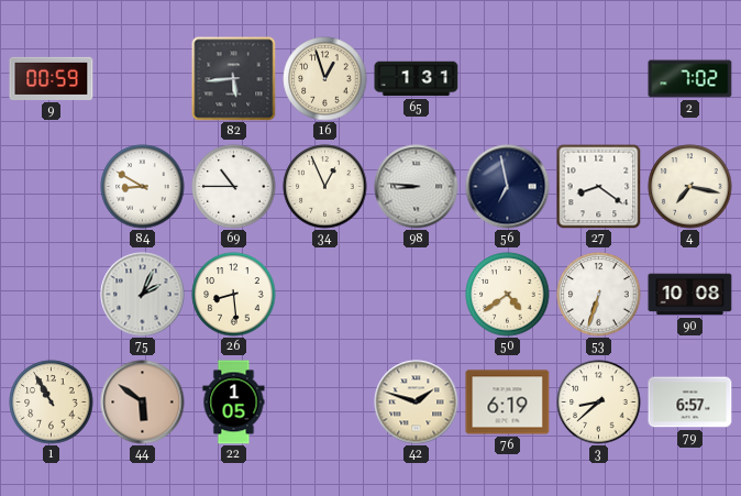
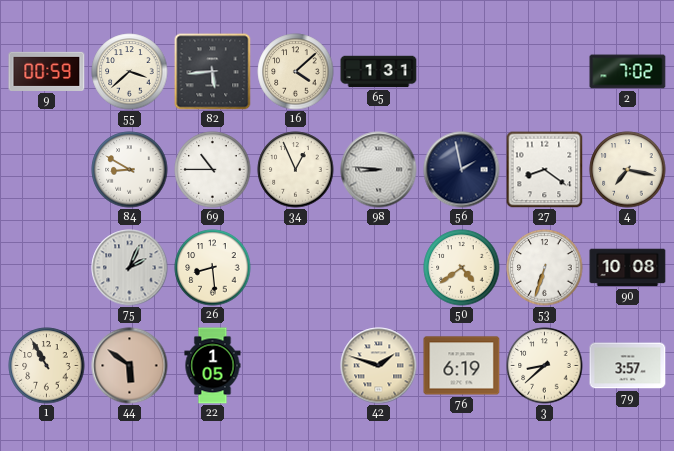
55: none -> 3:38
16: 12:57 -> 4:08
56: 6:58 -> 1:58
79: 6:57 -> 3:57
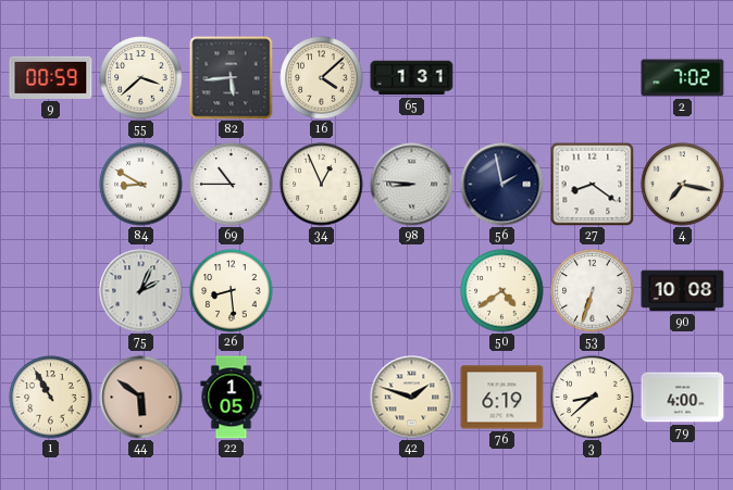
79: 3:57 -> 4:00
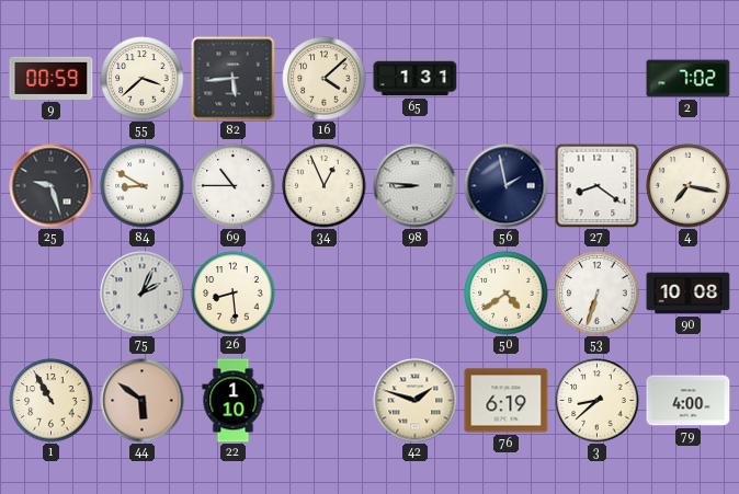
25: none -> 9:27
22: 1:05 -> 1:10
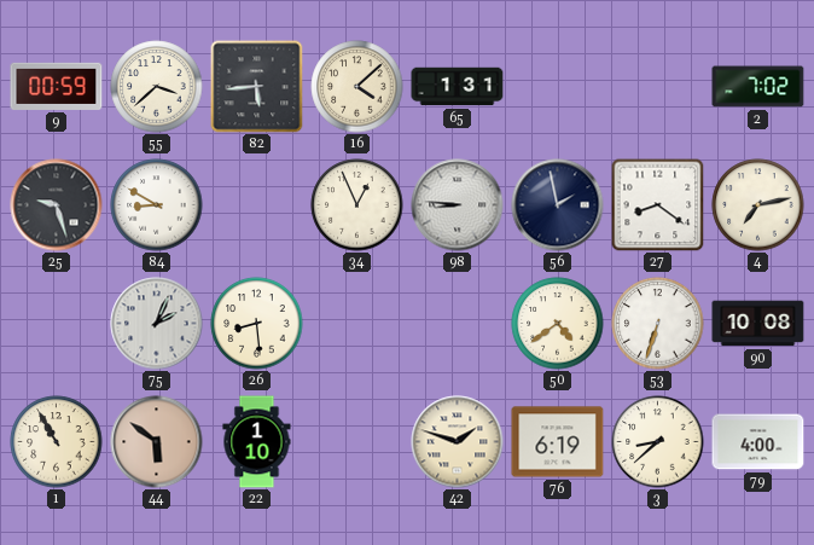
69: 10:45 -> none
4: 7:17 -> 7:13
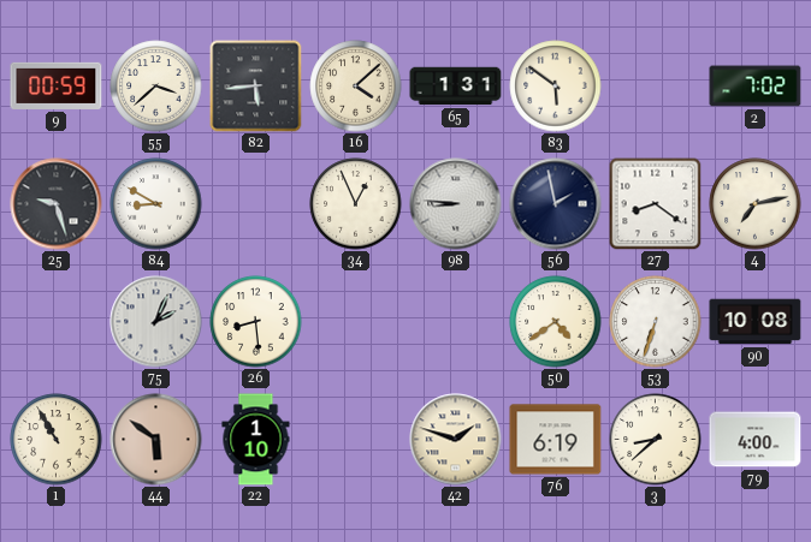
83: none -> 5:51
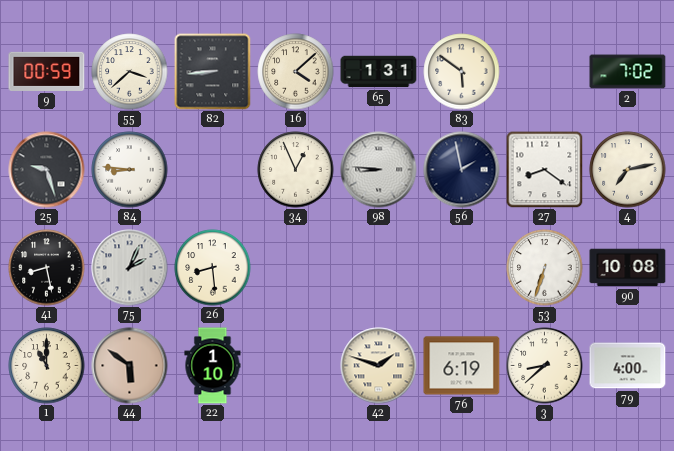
82: 5:44 -> 8:44
84: 8:50 -> 8:46
41: none -> 8:28
50: 4:39 -> none
1: 10:55 -> 11:00
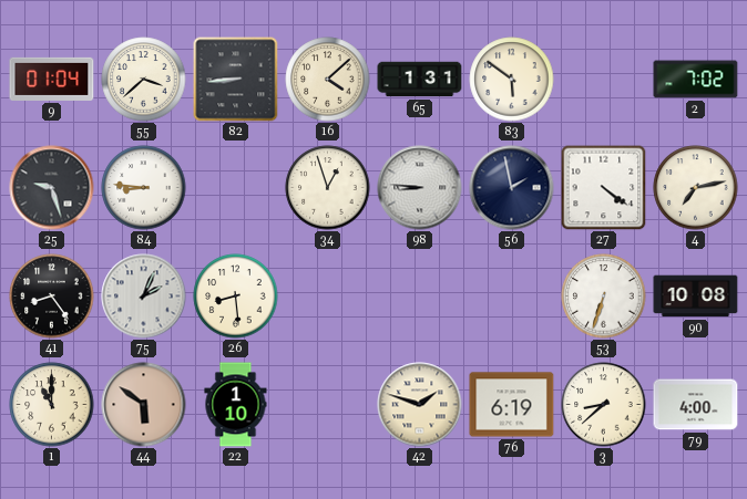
9: 00:59 -> 01:04
34: 12:56 -> 12:57
27: 8:21 -> 4:21
41: 8:28 -> 8:24
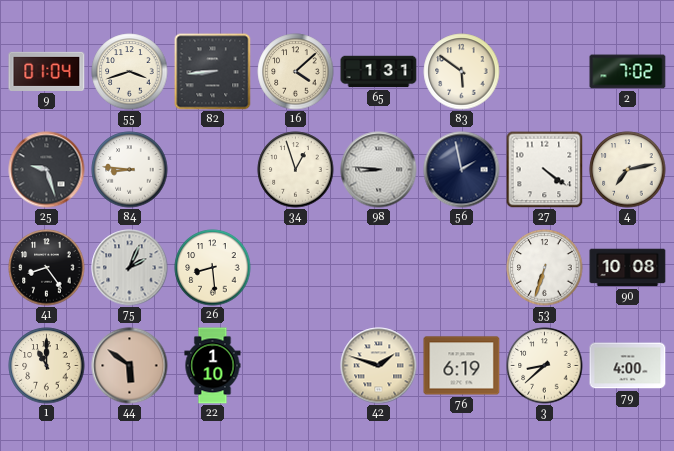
55: 3:38 -> 3:42
